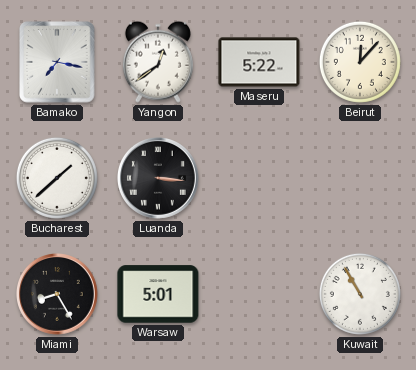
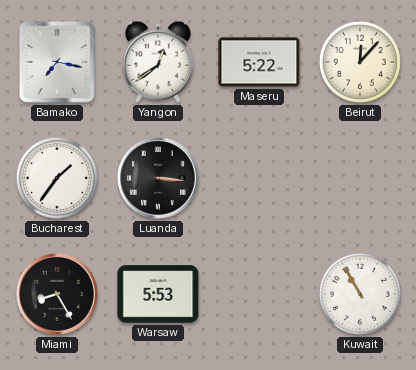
Bucharest: 1:38 -> 1:36
Warsaw: 5:01 -> 5:53
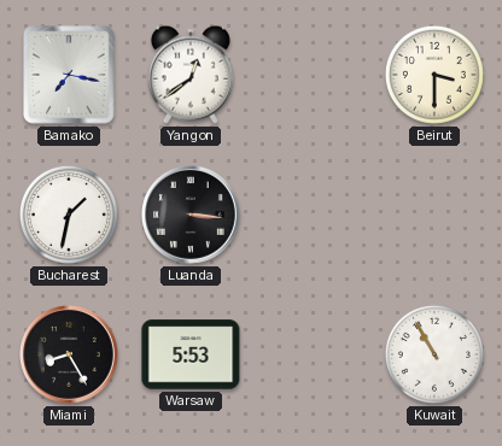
Maseru: 5:22 -> none
Beirut: 12:07 -> 3:30
Bucharest: 1:36 -> 1:32
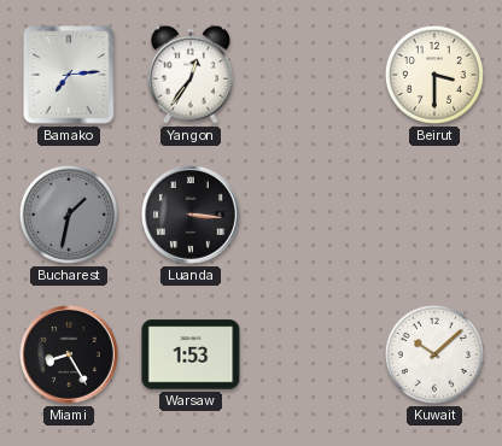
Bamako: 7:17 -> 7:14
Yangon: 12:39 -> 12:36
Bucharest dial: white -> grey
Warsaw: 5:53 -> 1:53
Kuwait: 10:55 -> 10:08
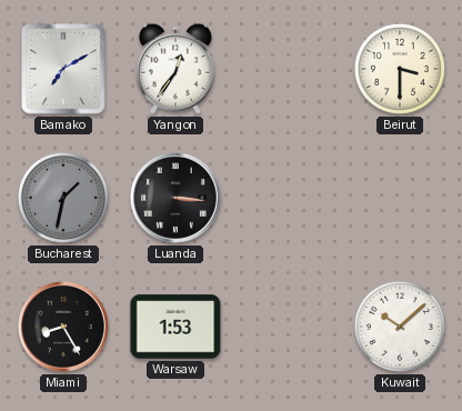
Bamako: 7:14 -> 7:10
